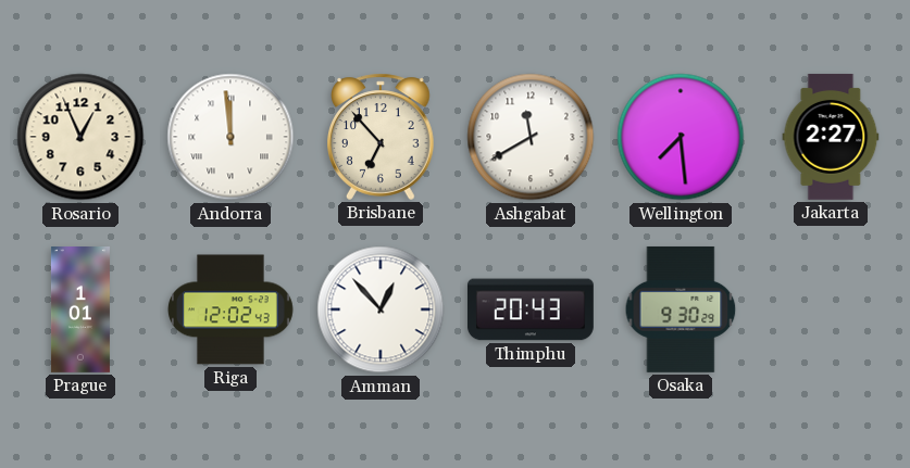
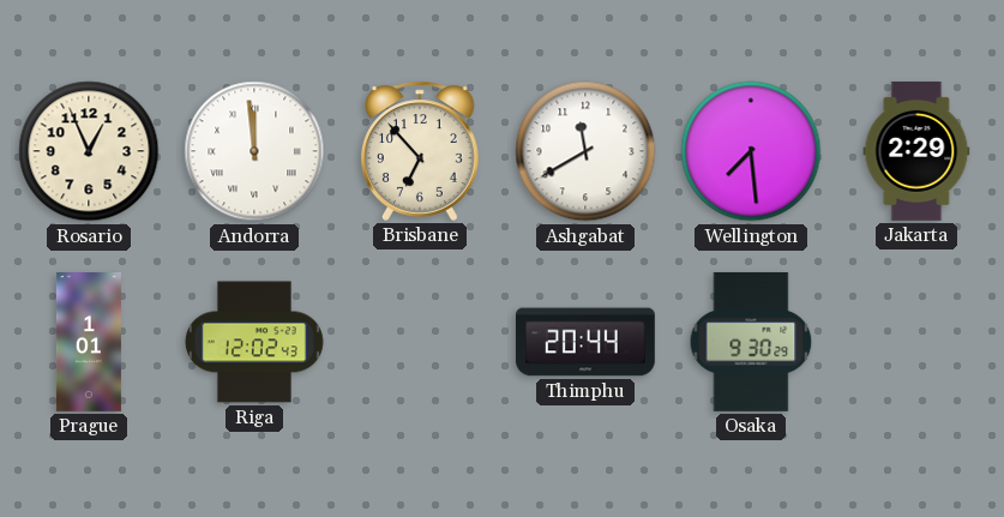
Jakarta: 2:27 -> 2:29
Amman: 12:53 -> none
Thimphu: 20:43 -> 20:44
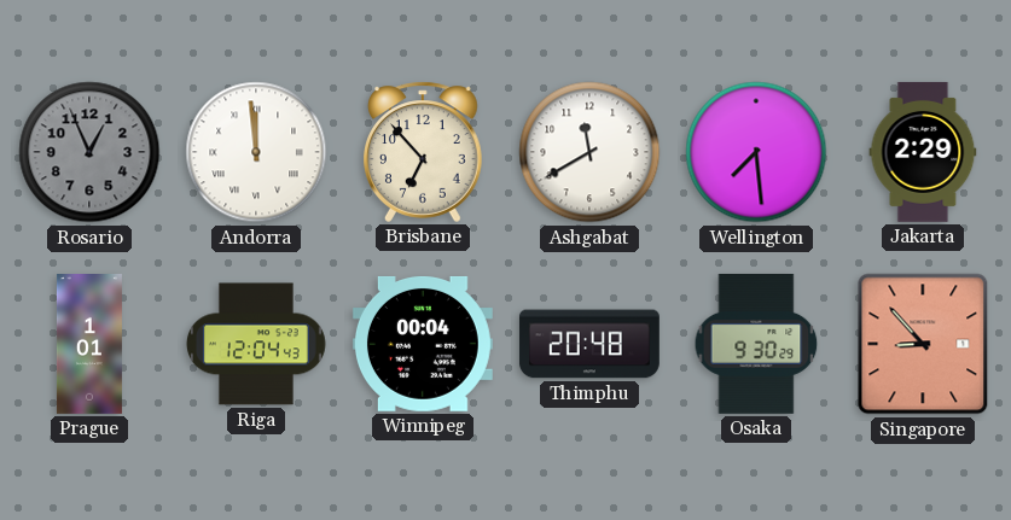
Rosario dial: cream -> grey
Riga: 12:02 -> 12:04
Winnipeg: none -> 00:04
Thimphu: 20:44 -> 20:48
Singapore: none -> 8:53
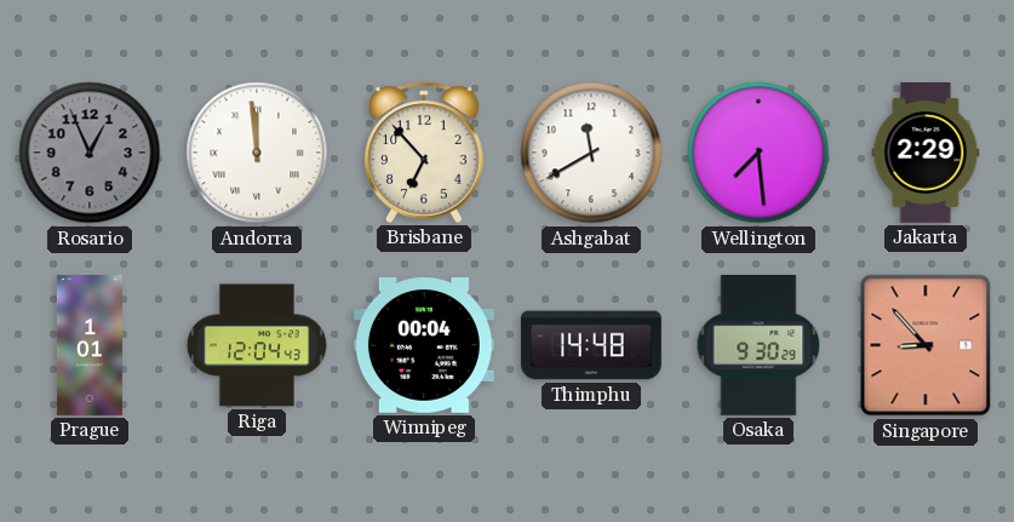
Thimphu: 20:48 -> 14:48
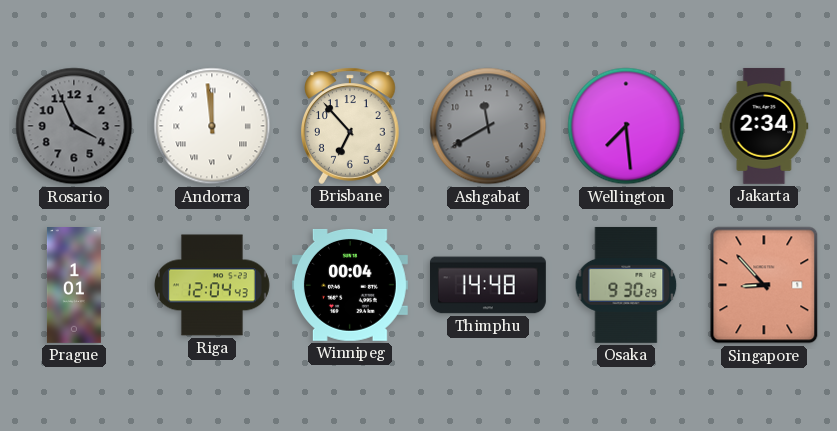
Rosario: 12:56 -> 3:56
Ashgabat dial: white -> grey
Jakarta: 2:29 -> 2:34
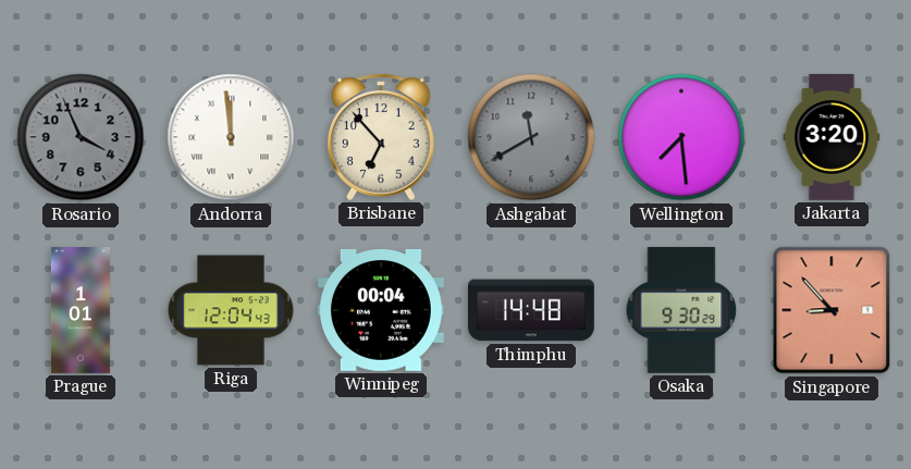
Jakarta: 2:34 -> 3:20
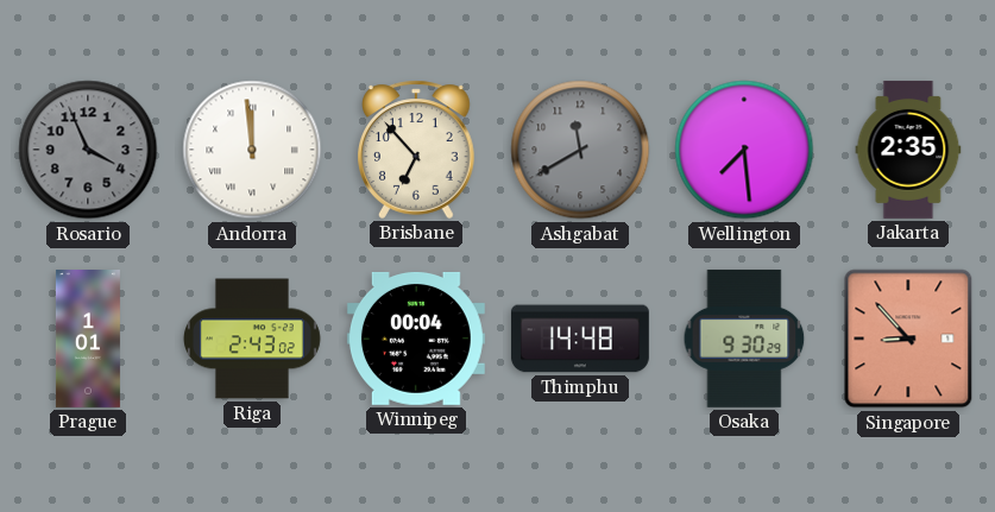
Jakarta: 3:20 -> 2:35
Riga: 12:04 -> 2:43
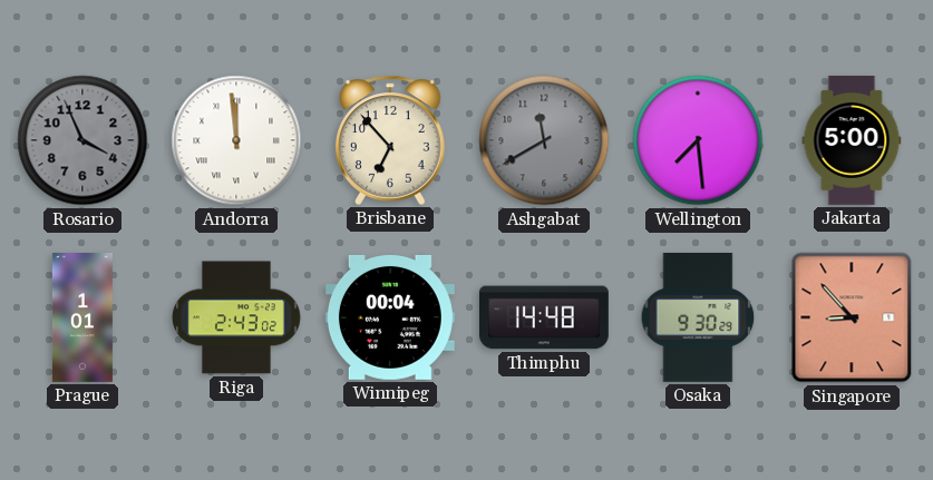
Jakarta: 2:35 -> 5:00
